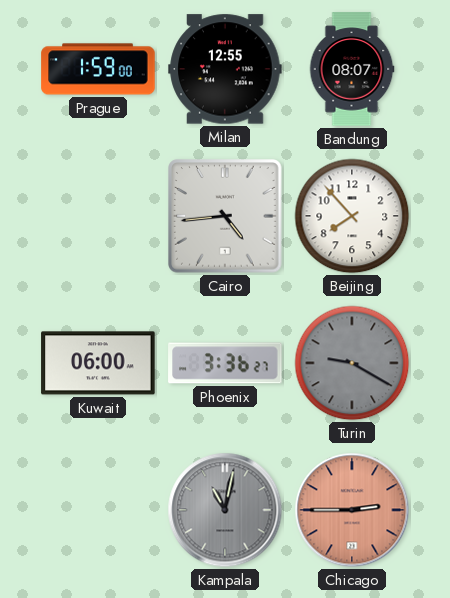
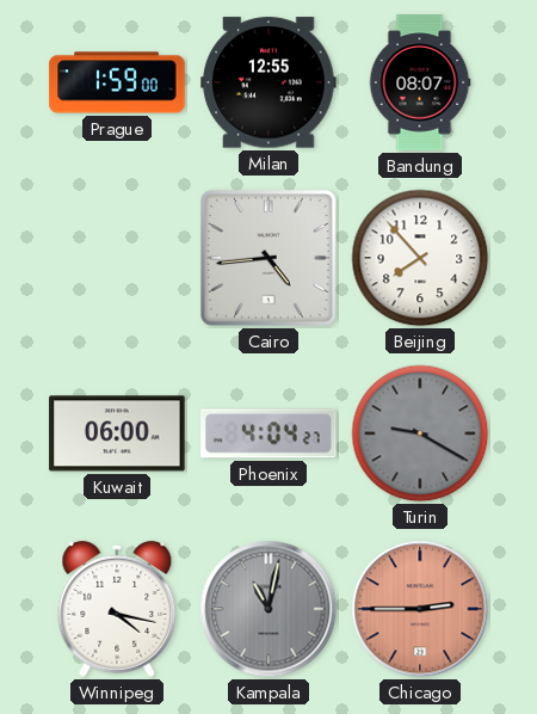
Phoenix: 3:36 -> 4:04
Winnipeg: none -> 4:17
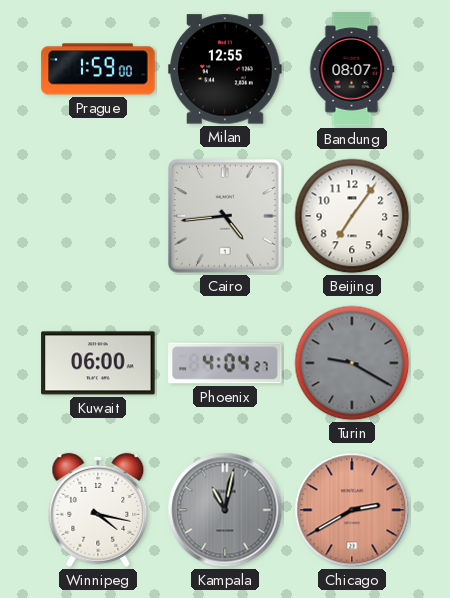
Beijing: 7:53 -> 7:06
Chicago: 2:45 -> 2:40
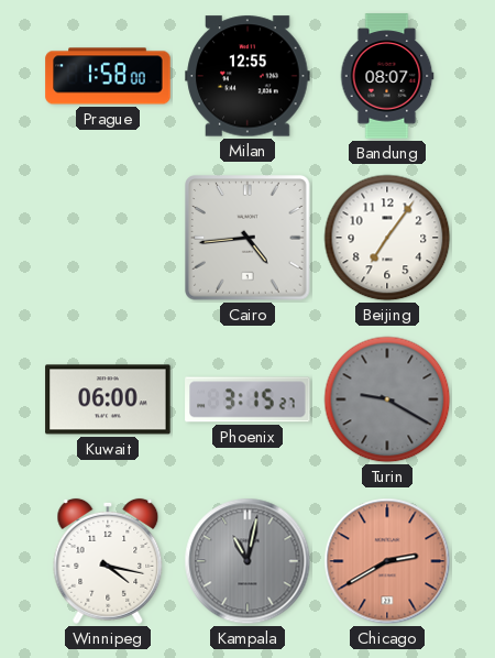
Prague: 1:59 -> 1:58
Phoenix: 4:04 -> 3:15
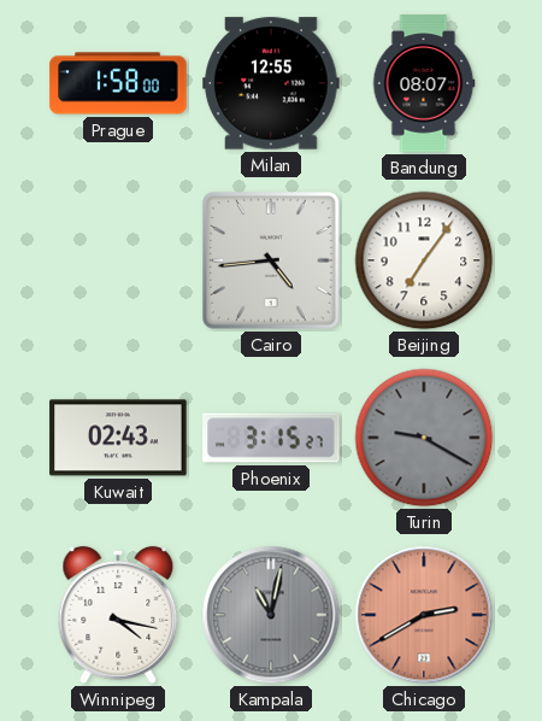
Kuwait: 06:00 -> 02:43
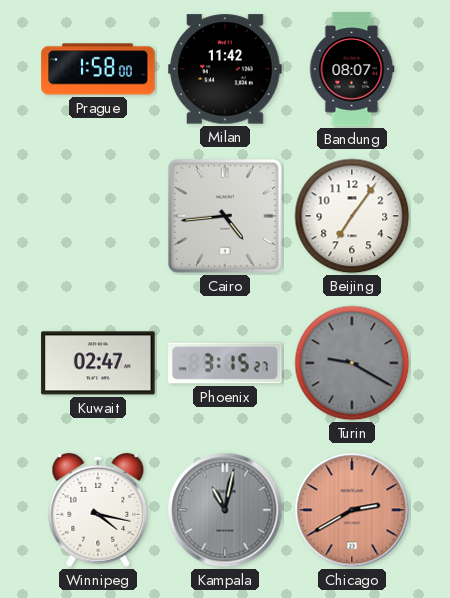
Milan: 12:55 -> 11:42
Kuwait: 02:43 -> 02:47
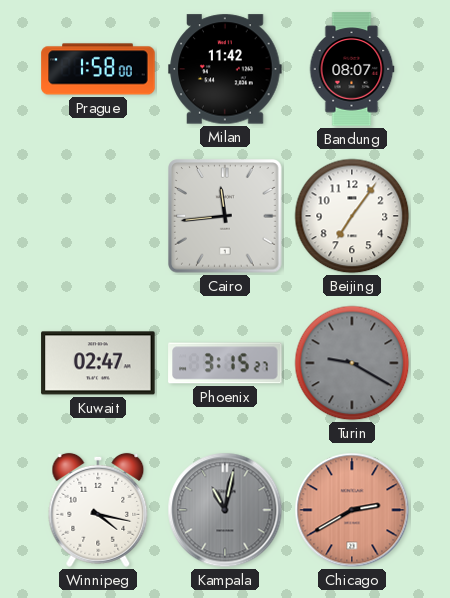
Cairo: 4:44 -> 11:44
